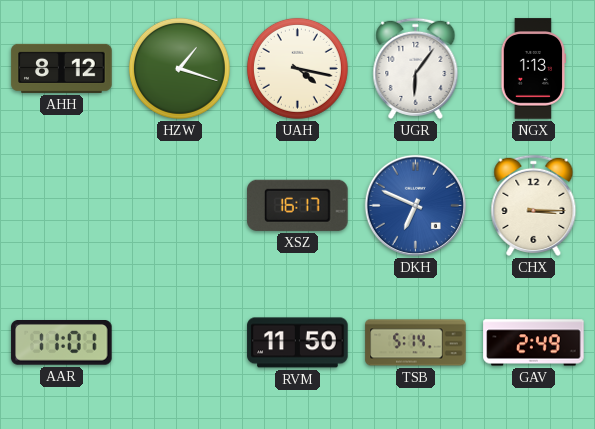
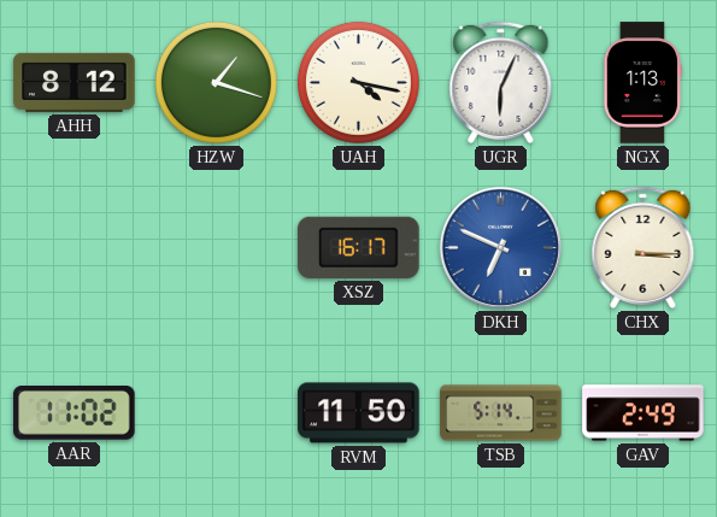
UGR: 6:06 -> 6:04
AAR: 11:01 -> 11:02
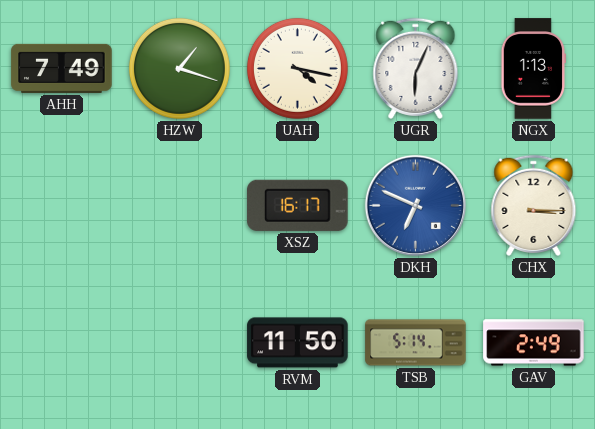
AHH: 8:12 -> 7:49
AAR: 11:02 -> none
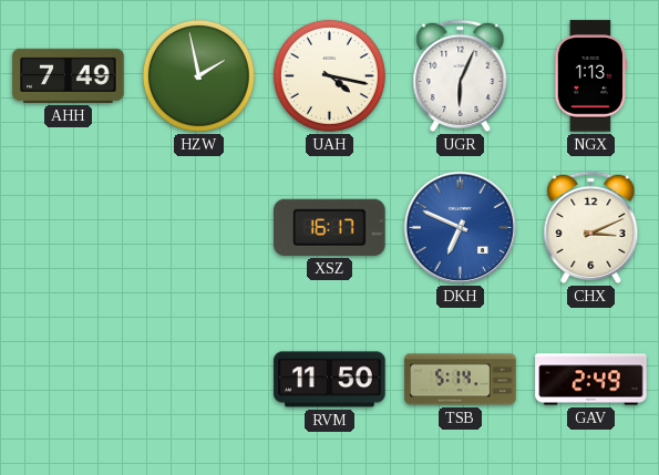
HZW: 1:18 -> 1:58
CHX: 3:15 -> 3:11
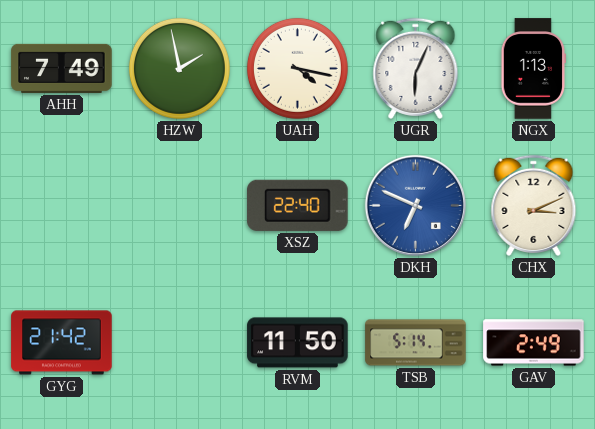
XSZ: 16:17 -> 22:40
GYG: none -> 21:42
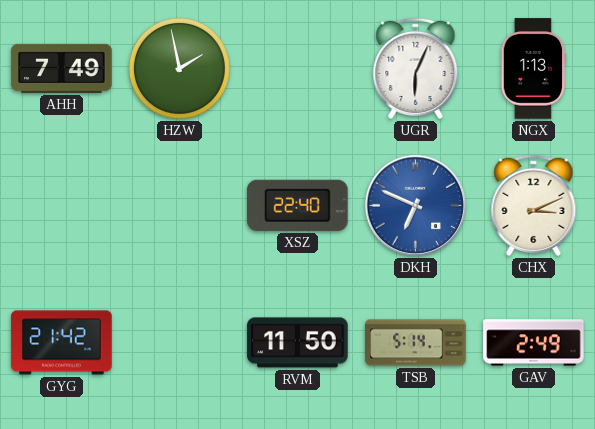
UAH: 4:17 -> none
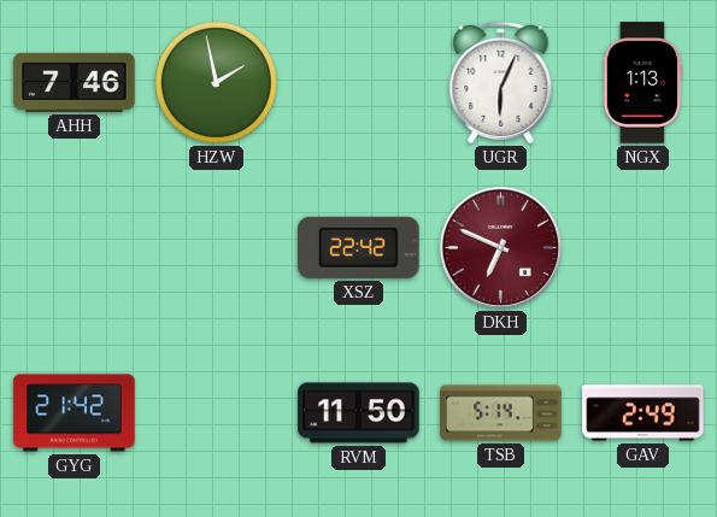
AHH: 7:49 -> 7:46
XSZ: 22:40 -> 22:42
DKH dial: blue -> burgundy
CHX: 3:11 -> none
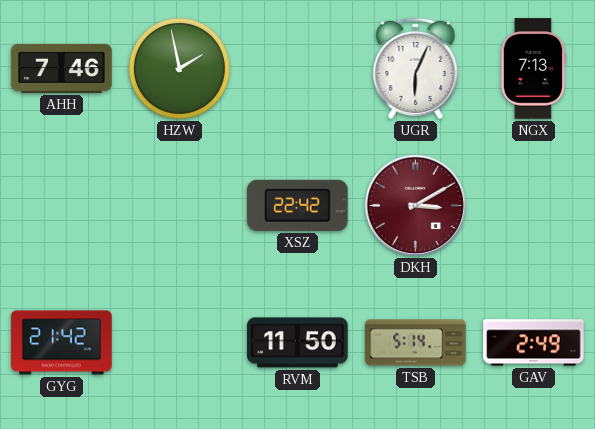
NGX: 1:13 -> 7:13
DKH: 6:49 -> 3:10
